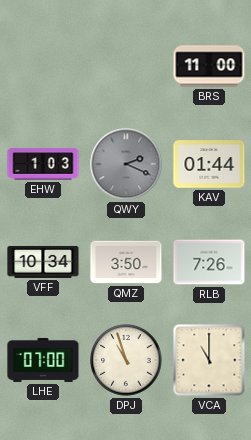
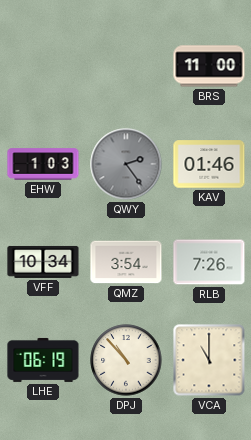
QWY: 2:19 -> 2:24
KAV: 01:44 -> 01:46
QMZ: 3:50 -> 3:54
LHE: 07:00 -> 06:19
DPJ: 10:57 -> 10:53
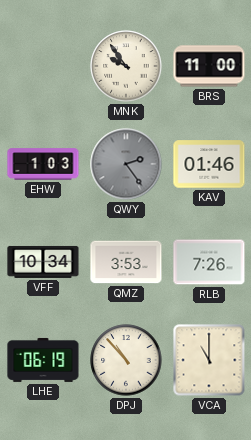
MNK: none -> 9:54
QMZ: 3:54 -> 3:53
